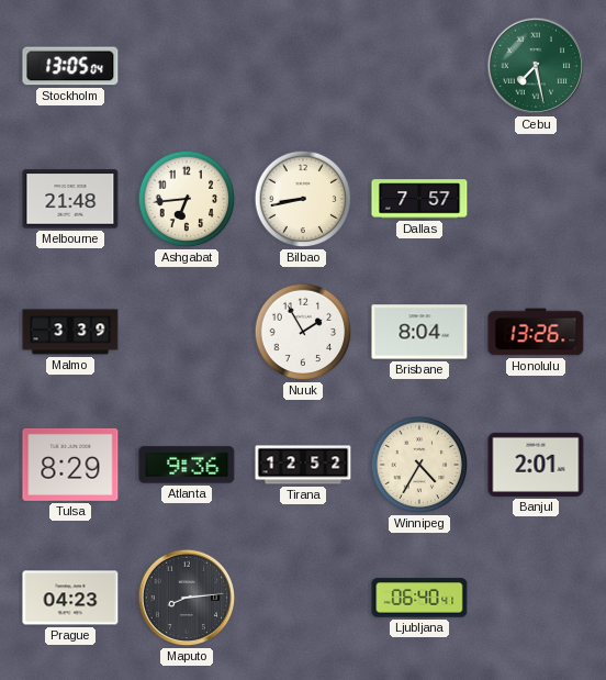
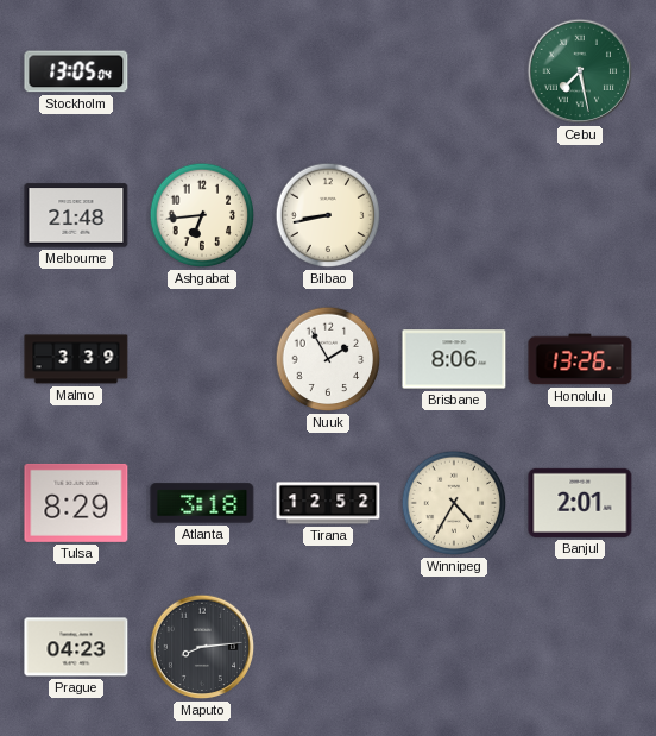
Dallas: 7:57 -> none
Brisbane: 8:04 -> 8:06
Atlanta: 9:36 -> 3:18
Ljubljana: 06:40 -> none
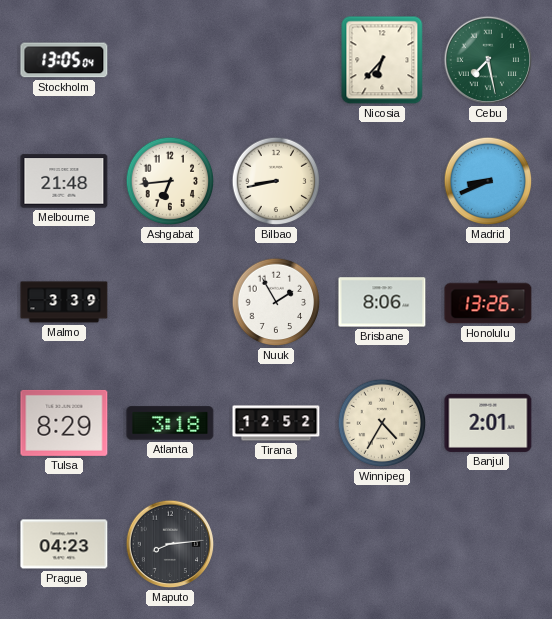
Nicosia: none -> 6:37
Madrid: none -> 8:41
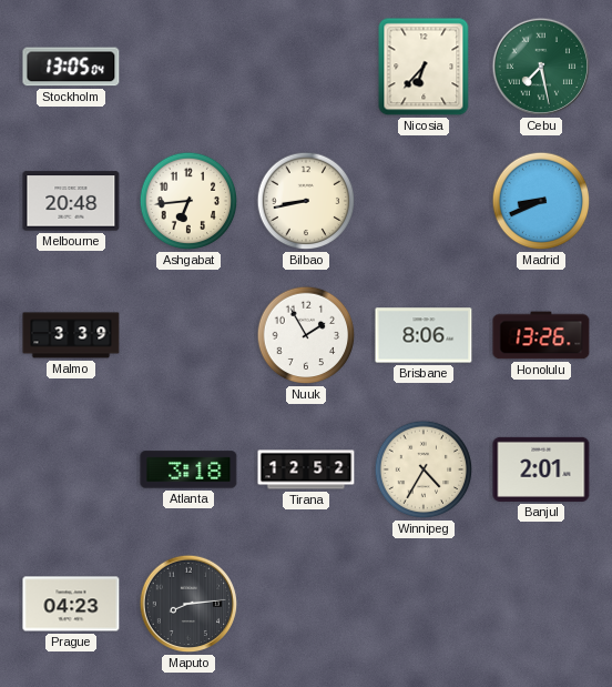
Melbourne: 21:48 -> 20:48
Tulsa: 8:29 -> none
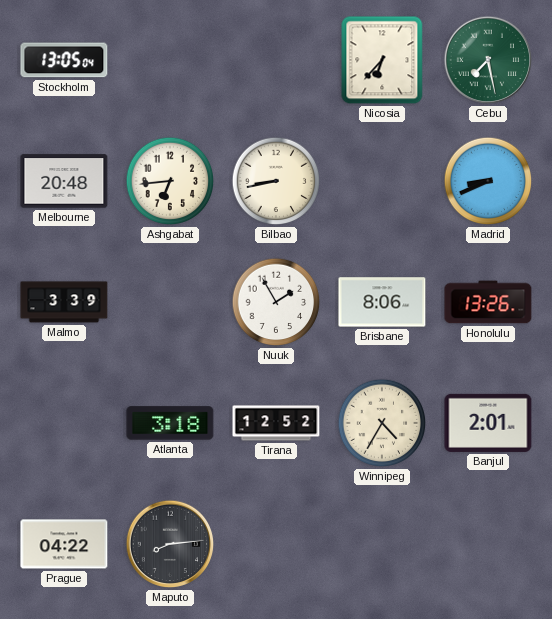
Prague: 04:23 -> 04:22
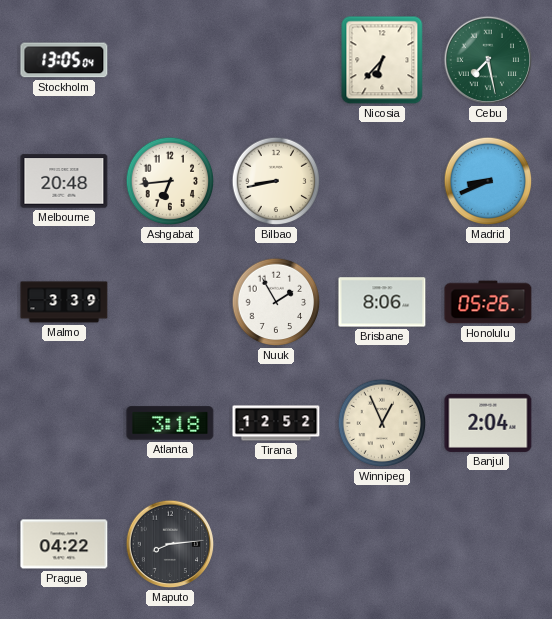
Honolulu: 13:26 -> 05:26
Winnipeg: 4:35 -> 12:56
Banjul: 2:01 -> 2:04
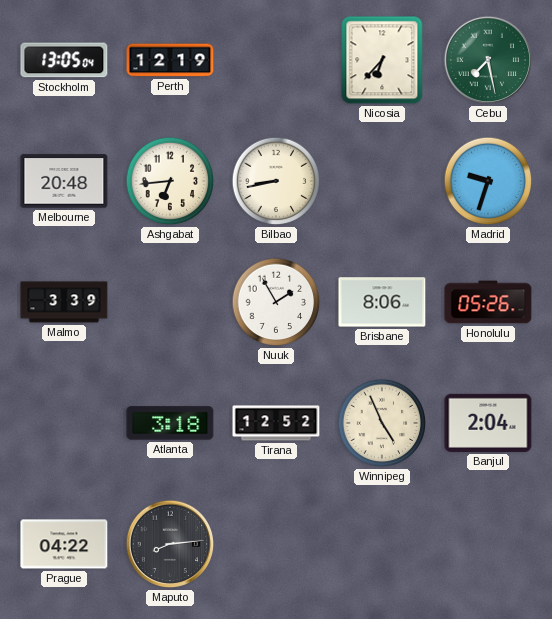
Perth: none -> 12:19
Madrid: 8:41 -> 9:33
Winnipeg: 12:56 -> 4:56
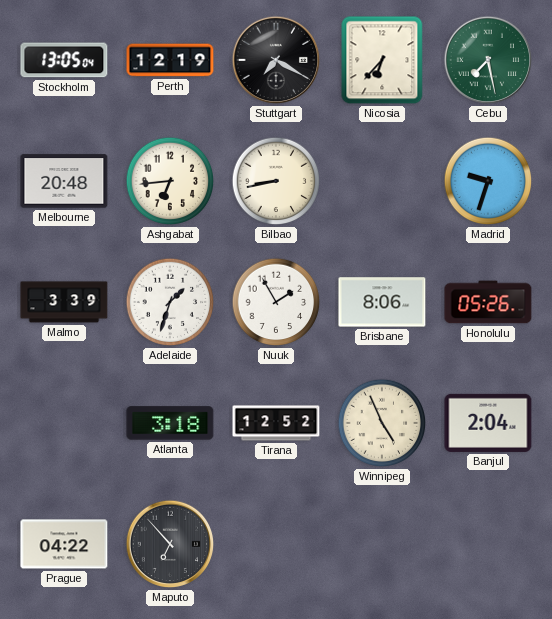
Stuttgart: none -> 7:20
Adelaide: none -> 1:33
Maputo: 8:14 -> 6:53
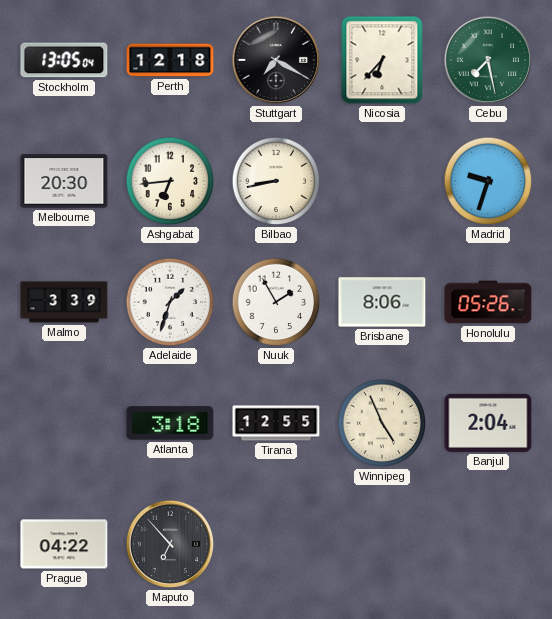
Perth: 12:19 -> 12:18
Melbourne: 20:48 -> 20:30
Tirana: 12:52 -> 12:55
